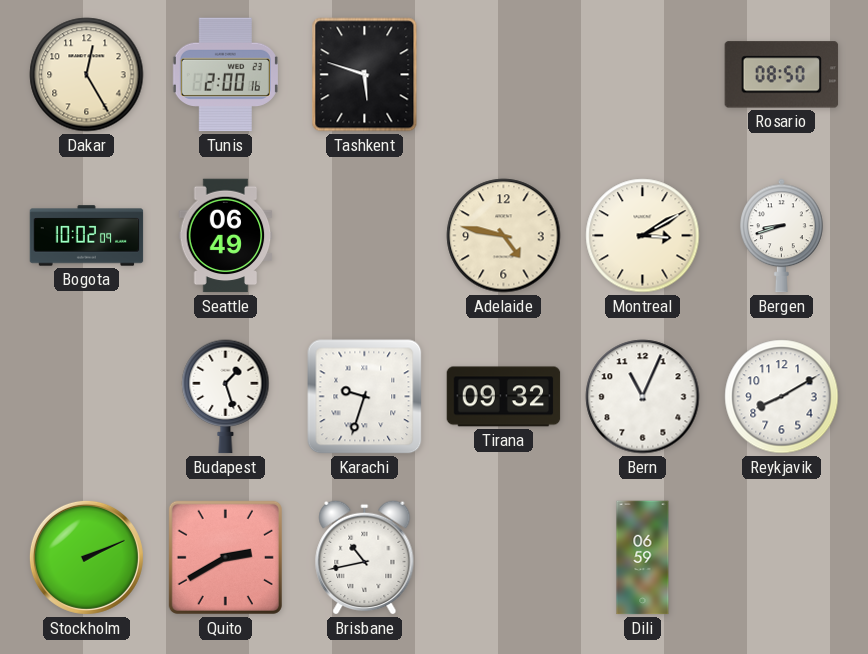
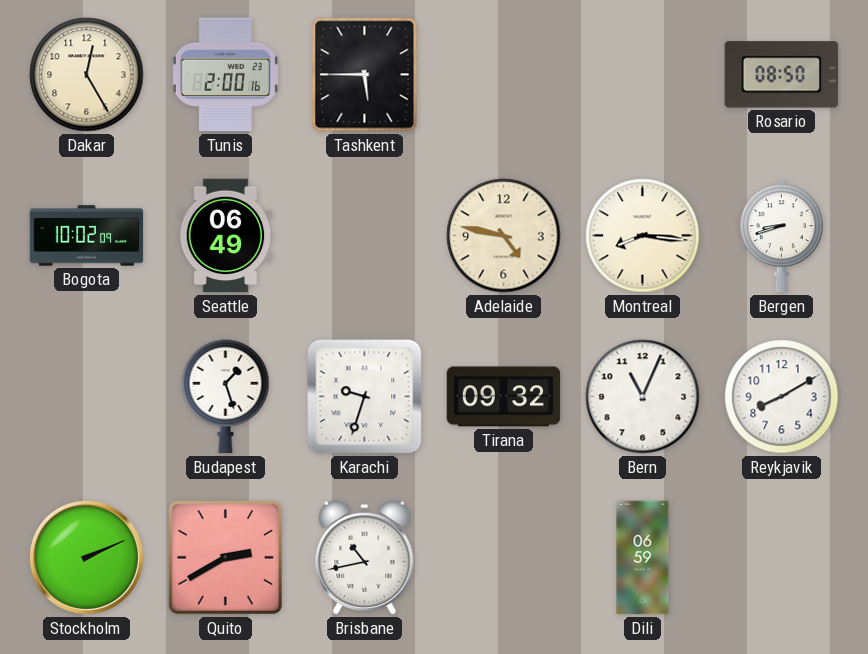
Tashkent: 5:48 -> 5:45
Montreal: 3:10 -> 8:16
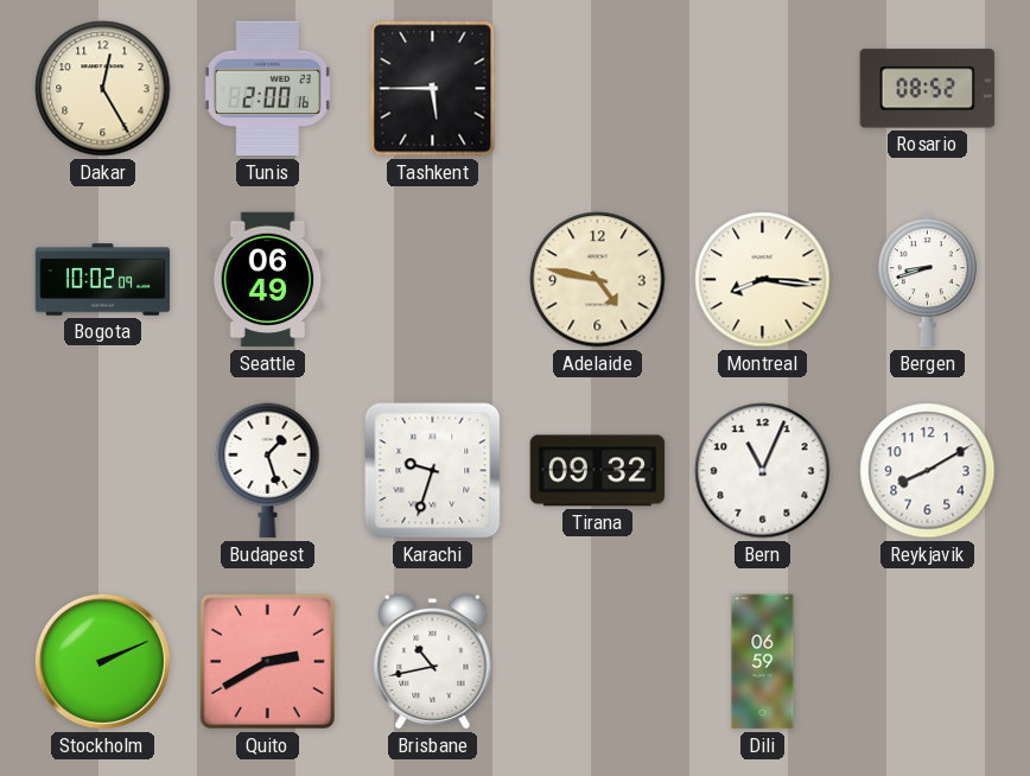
Rosario: 08:50 -> 08:52
